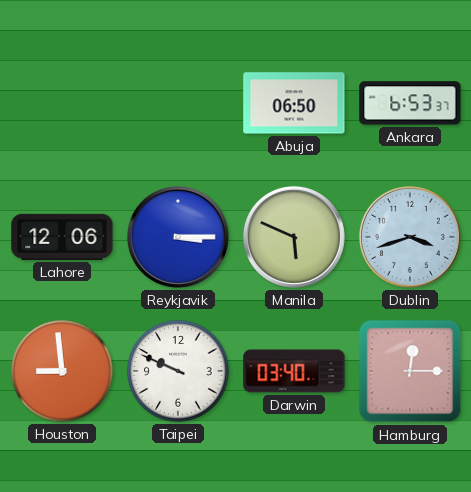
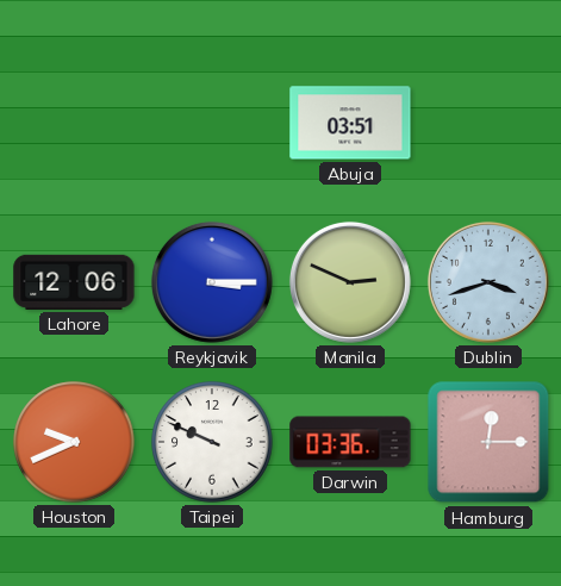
Abuja: 06:50 -> 03:51
Ankara: 6:53 -> none
Manila: 5:49 -> 2:49
Houston: 8:59 -> 9:41
Darwin: 03:40 -> 03:36
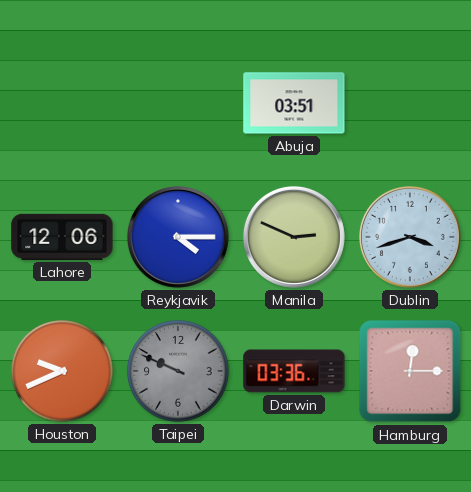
Reykjavik: 3:15 -> 4:15
Taipei dial: white -> grey
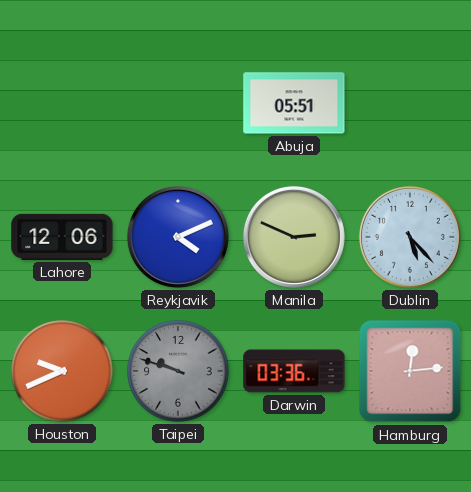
Abuja: 03:51 -> 05:51
Reykjavik: 4:15 -> 4:11
Dublin: 3:42 -> 5:23
Taipei: 9:49 -> 9:48
Hamburg: 12:15 -> 12:14
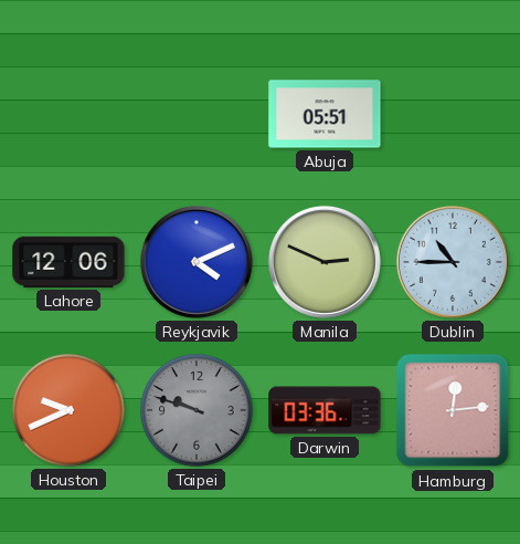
Dublin: 5:23 -> 10:45
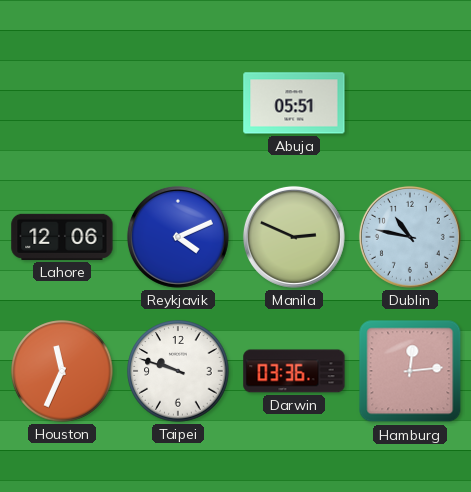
Dublin: 10:45 -> 10:47
Houston: 9:41 -> 11:34
Taipei dial: grey -> white
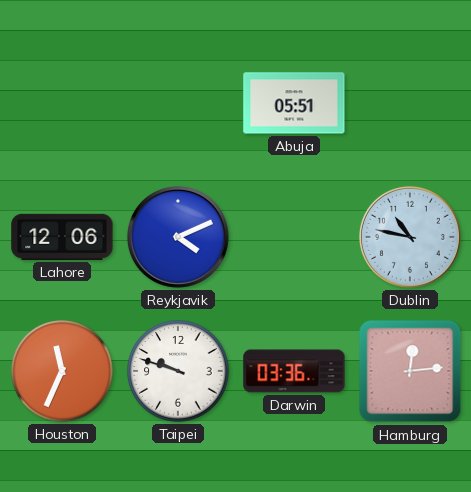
Manila: 2:49 -> none
